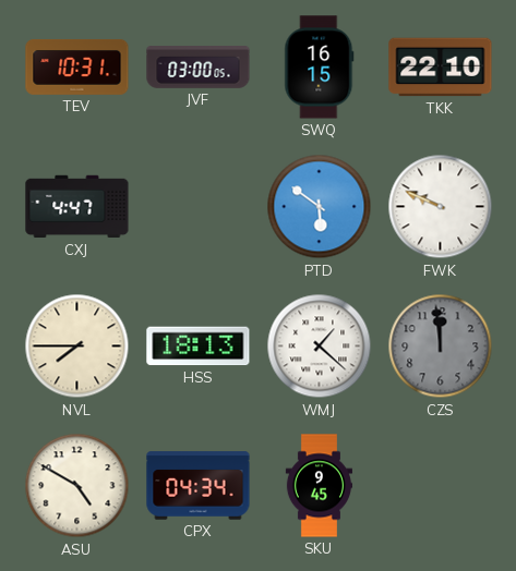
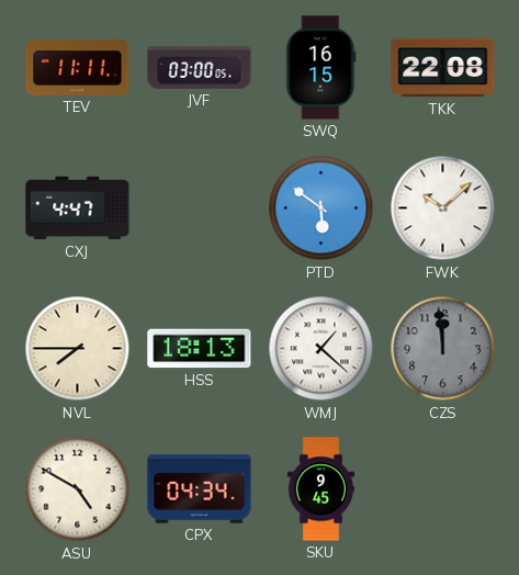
TEV: 10:31 -> 11:11
TKK: 22:10 -> 22:08
FWK: 9:49 -> 10:08
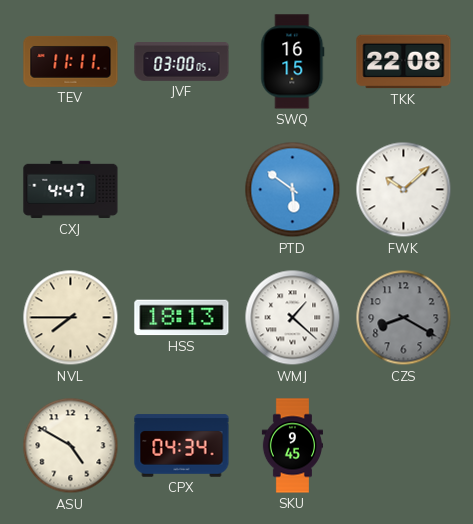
CZS: 11:59 -> 8:20
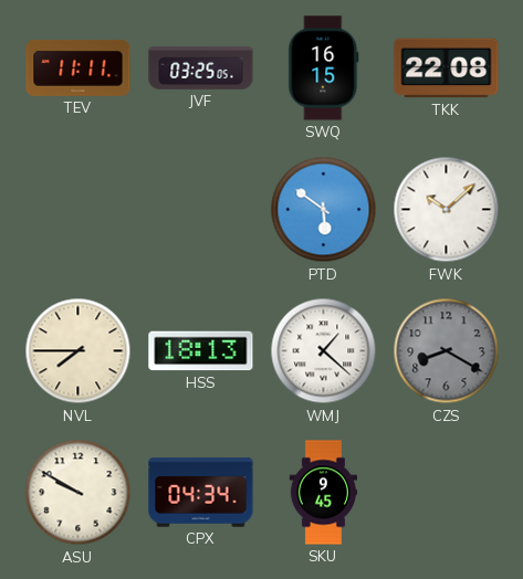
JVF: 03:00 -> 03:25
CXJ: 4:47 -> none
ASU: 4:50 -> 9:50
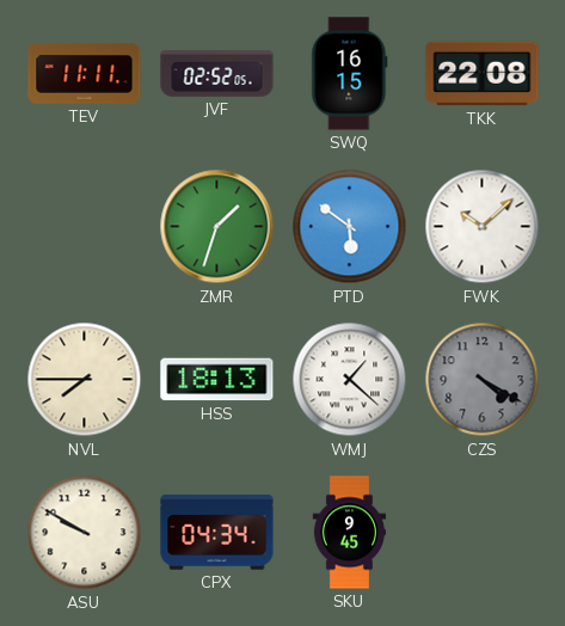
JVF: 03:25 -> 02:52
ZMR: none -> 1:33
CZS: 8:20 -> 4:20
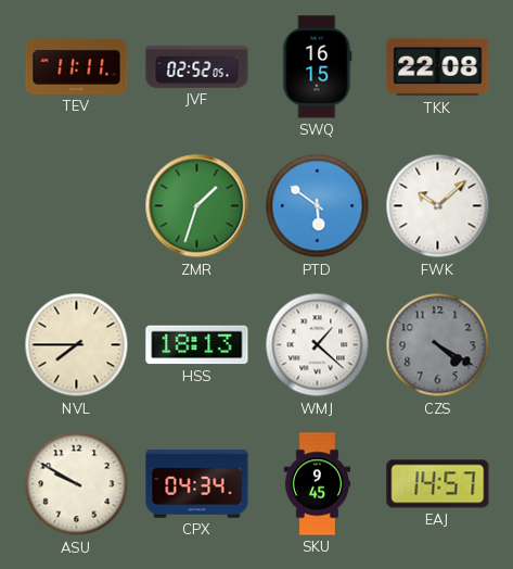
EAJ: none -> 14:57
